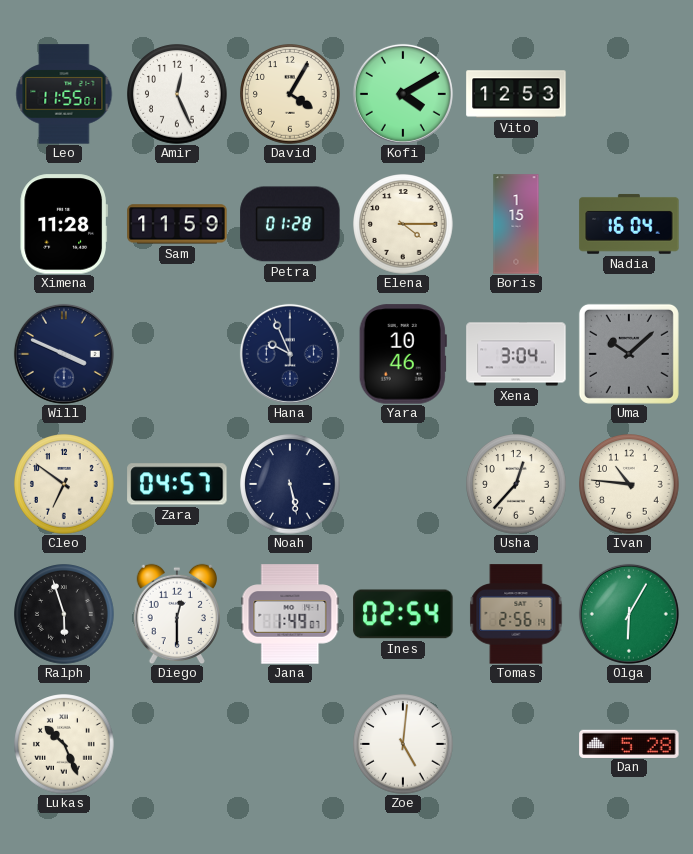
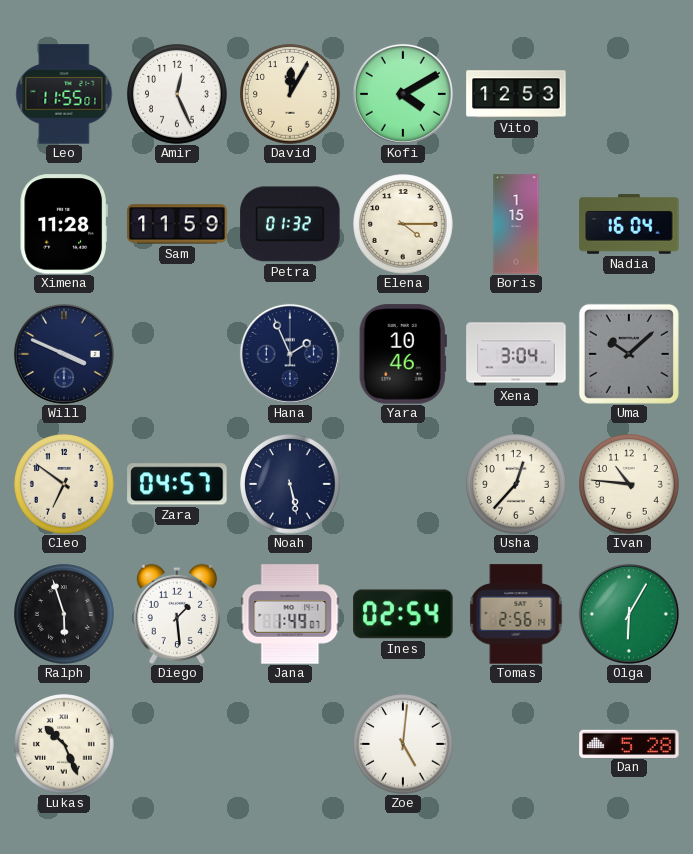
David: 4:05 -> 12:05
Petra: 01:28 -> 01:32
Hana: 9:56 -> 1:56
Diego: 12:30 -> 1:29
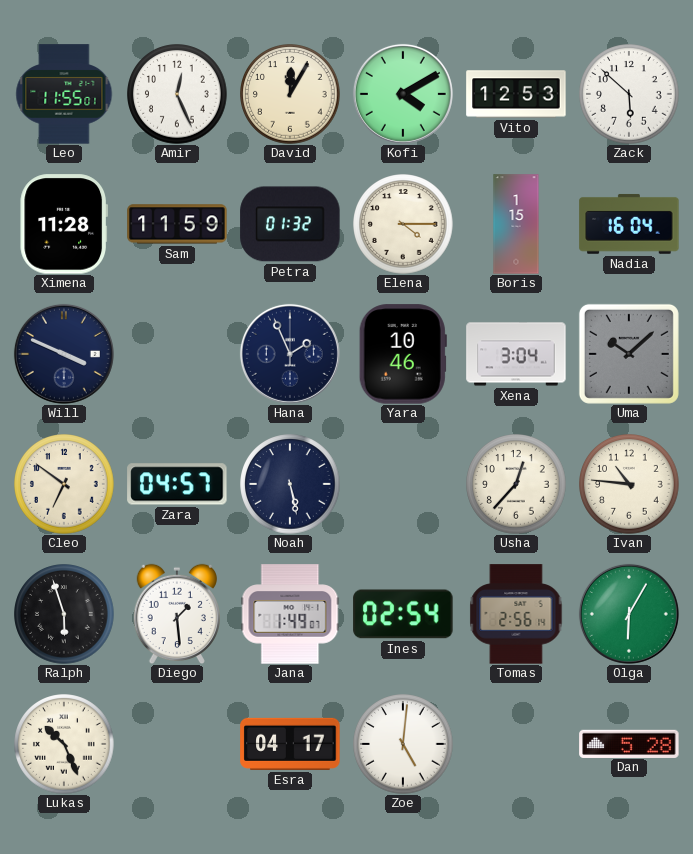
Zack: none -> 5:52
Esra: none -> 04:17
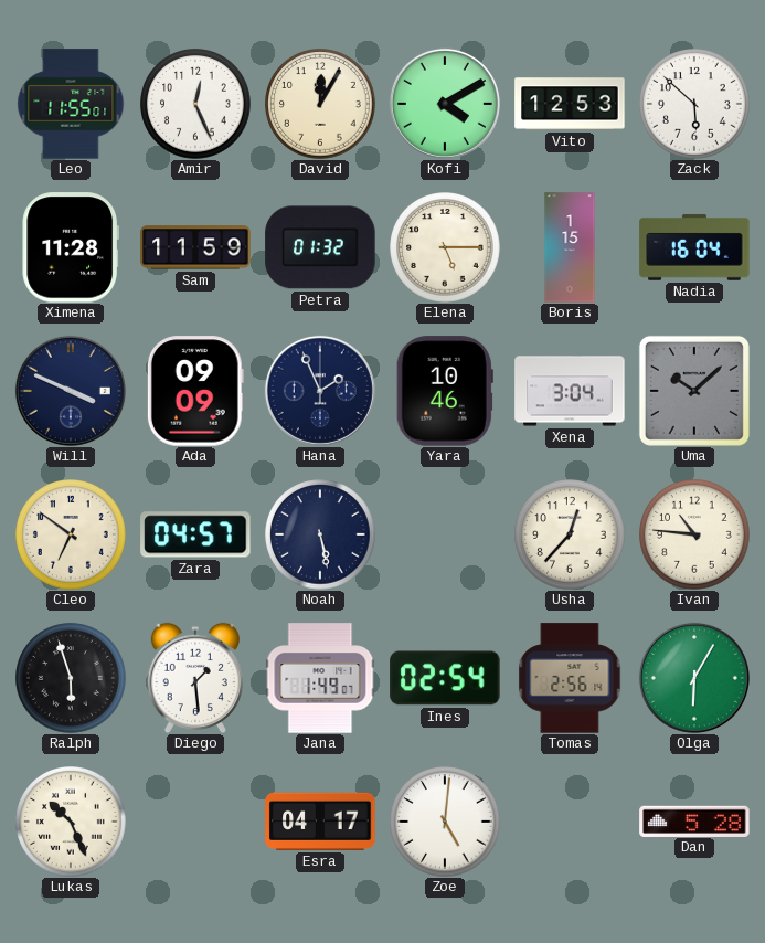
Elena: 4:15 -> 5:15
Ada: none -> 09:09
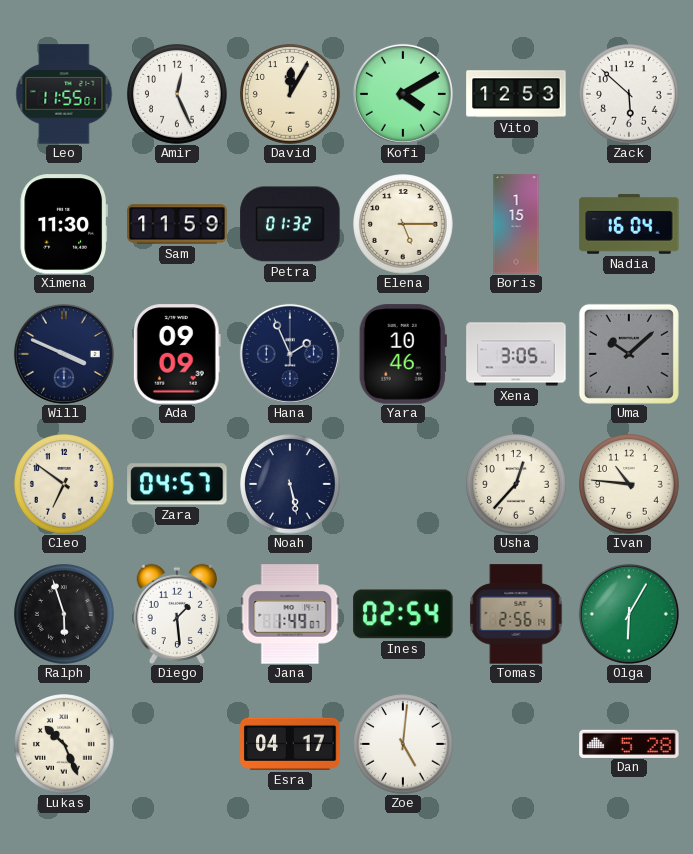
Ximena: 11:28 -> 11:30
Xena: 3:04 -> 3:05
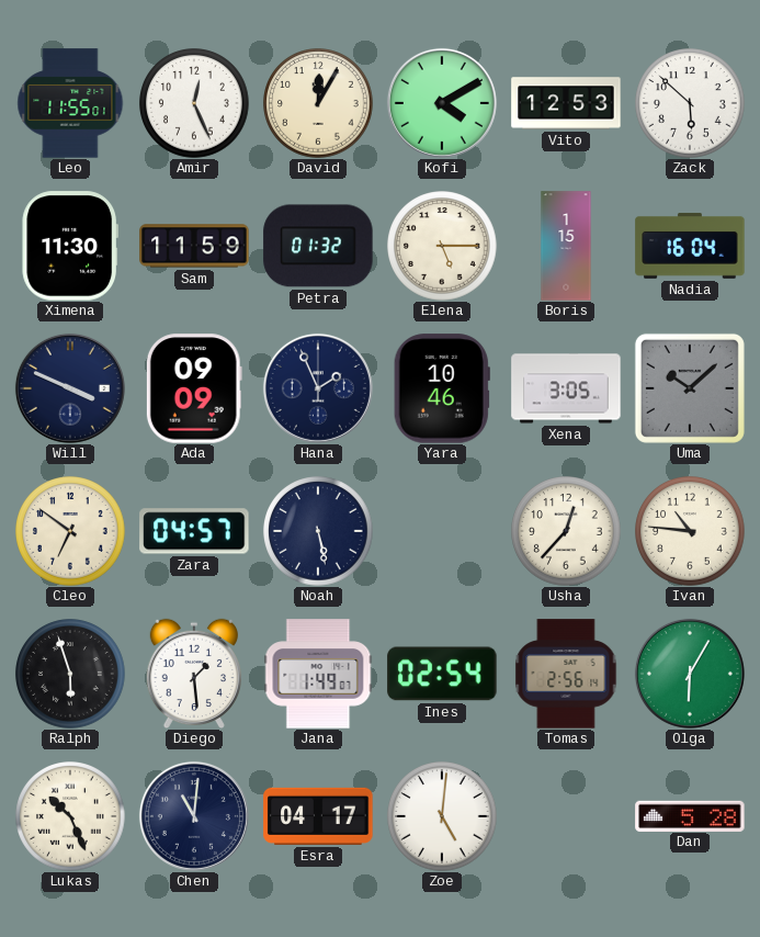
Chen: none -> 11:01
